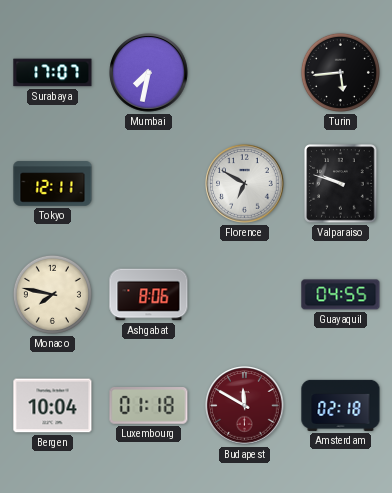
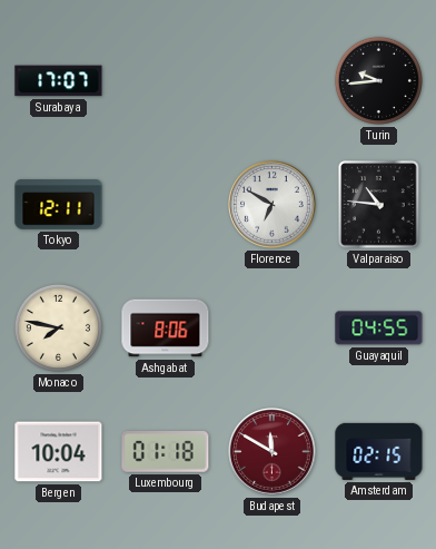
Mumbai: 7:32 -> none
Turin: 5:44 -> 9:44
Valparaiso: 9:48 -> 10:46
Amsterdam: 02:18 -> 02:15
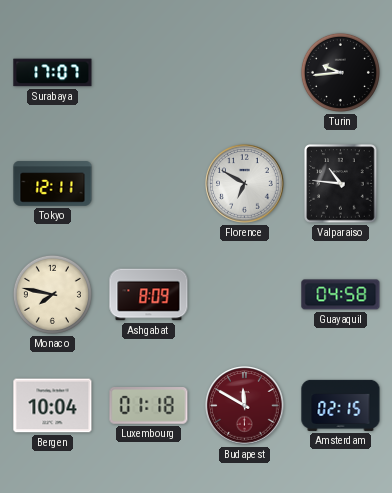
Ashgabat: 8:06 -> 8:09
Guayaquil: 04:55 -> 04:58
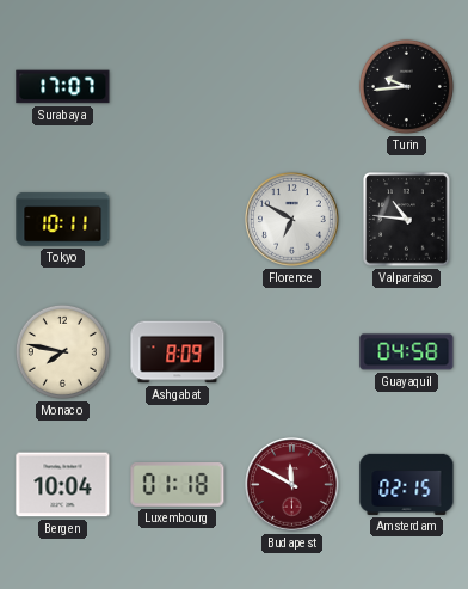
Tokyo: 12:11 -> 10:11
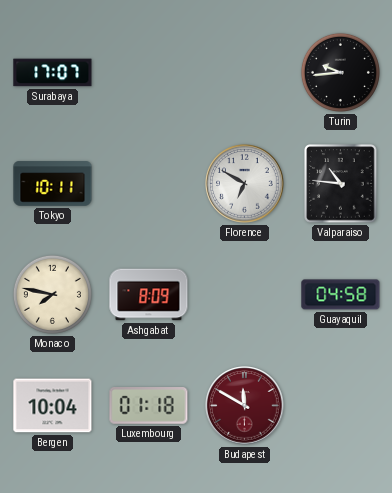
Amsterdam: 02:15 -> none
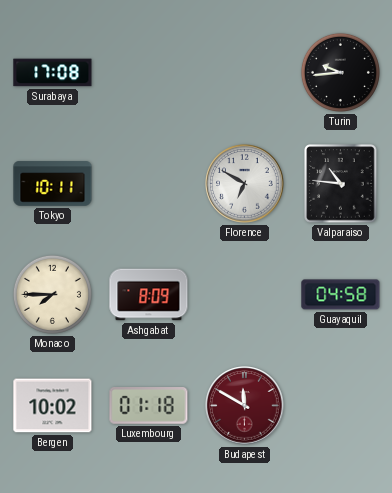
Surabaya: 17:07 -> 17:08
Monaco: 7:47 -> 7:45
Bergen: 10:04 -> 10:02
